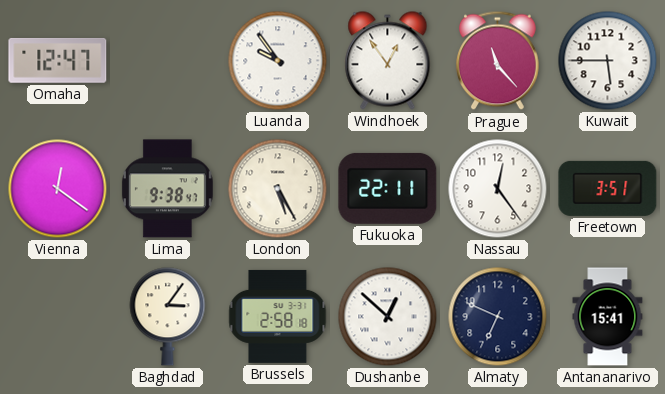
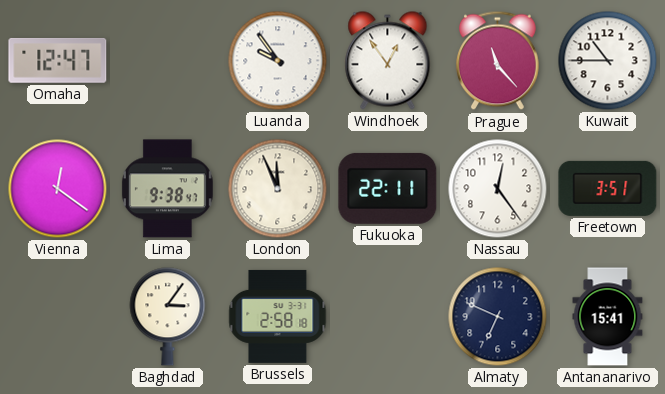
Kuwait: 5:45 -> 10:45
London: 5:25 -> 11:56
Dushanbe: 12:52 -> none
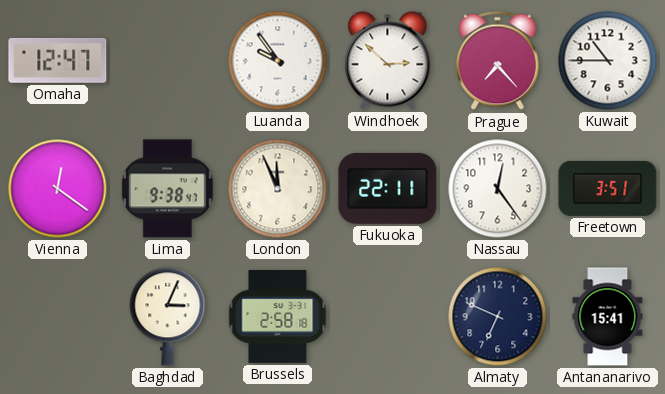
Windhoek: 12:54 -> 2:52
Prague: 11:23 -> 7:23
Baghdad: 3:06 -> 3:04
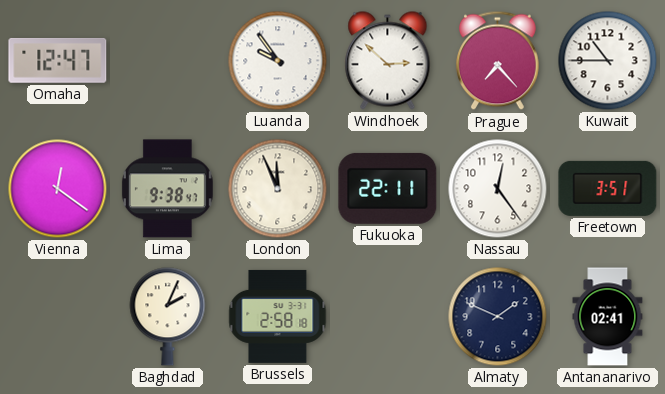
Baghdad: 3:04 -> 2:04
Almaty: 6:49 -> 1:49
Antananarivo: 15:41 -> 02:41
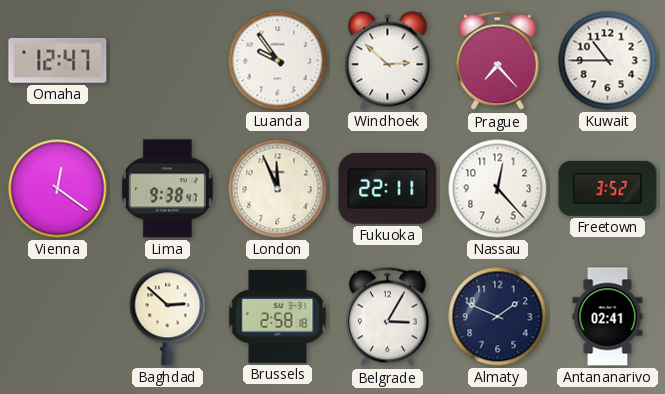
Nassau: 12:24 -> 12:23
Freetown: 3:51 -> 3:52
Baghdad: 2:04 -> 2:52
Belgrade: none -> 3:05
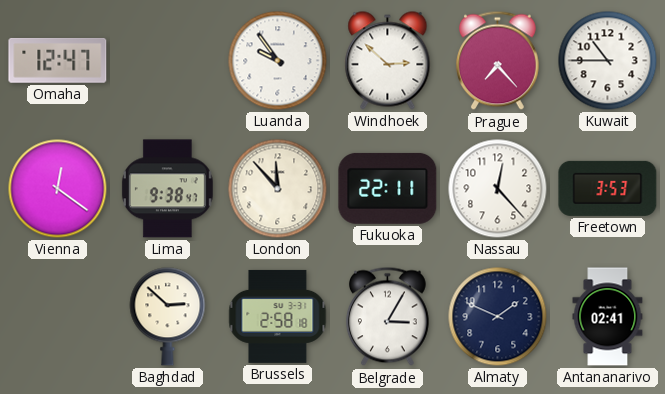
London: 11:56 -> 11:53
Freetown: 3:52 -> 3:53
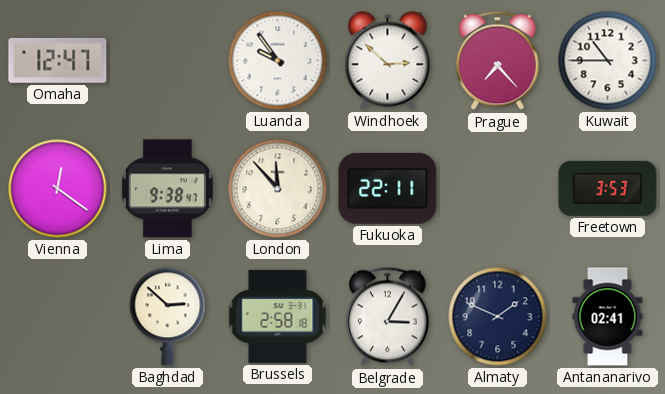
Nassau: 12:23 -> none
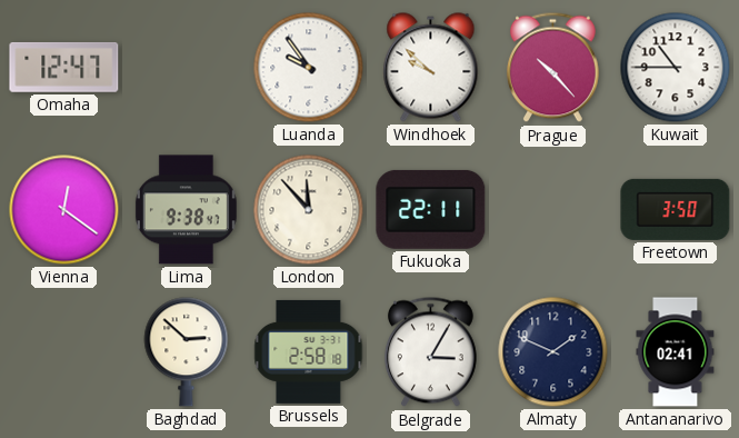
Windhoek: 2:52 -> 9:52
Prague: 7:23 -> 10:23
Freetown: 3:53 -> 3:50
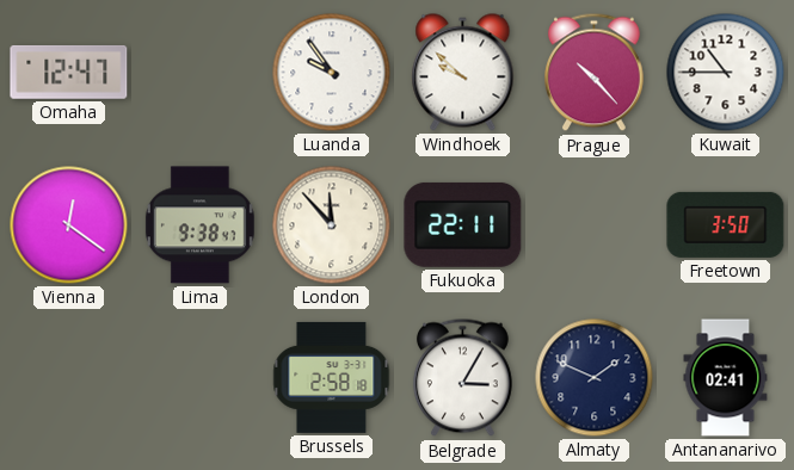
Baghdad: 2:52 -> none
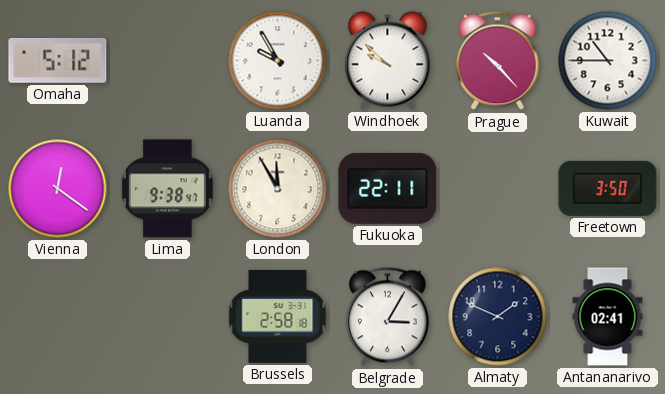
Omaha: 12:47 -> 5:12
Luanda: 9:54 -> 9:55
London: 11:53 -> 11:55
